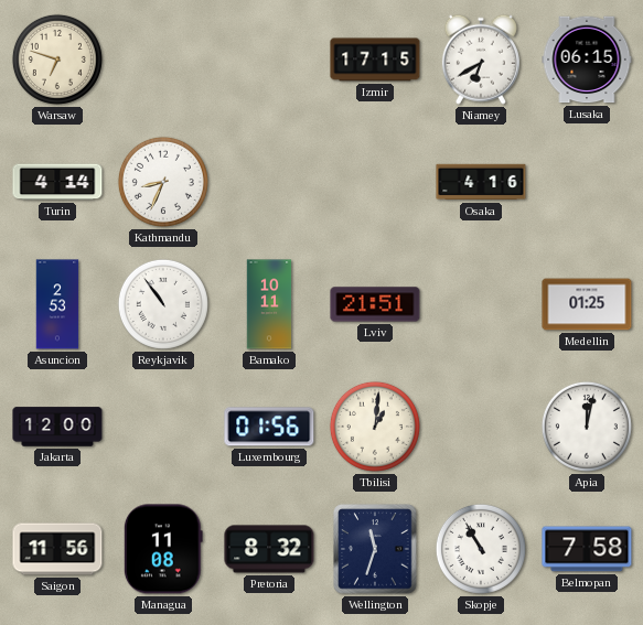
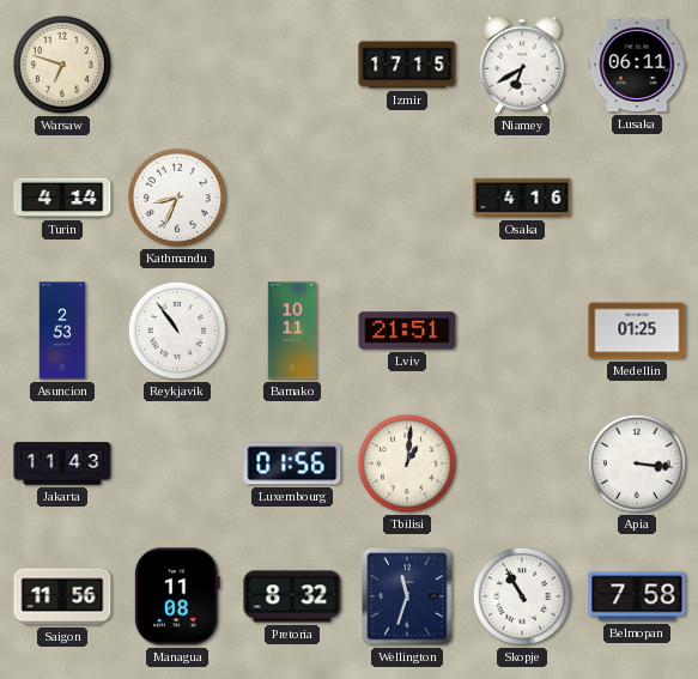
Lusaka: 06:15 -> 06:11
Jakarta: 12:00 -> 11:43
Apia: 12:02 -> 3:16
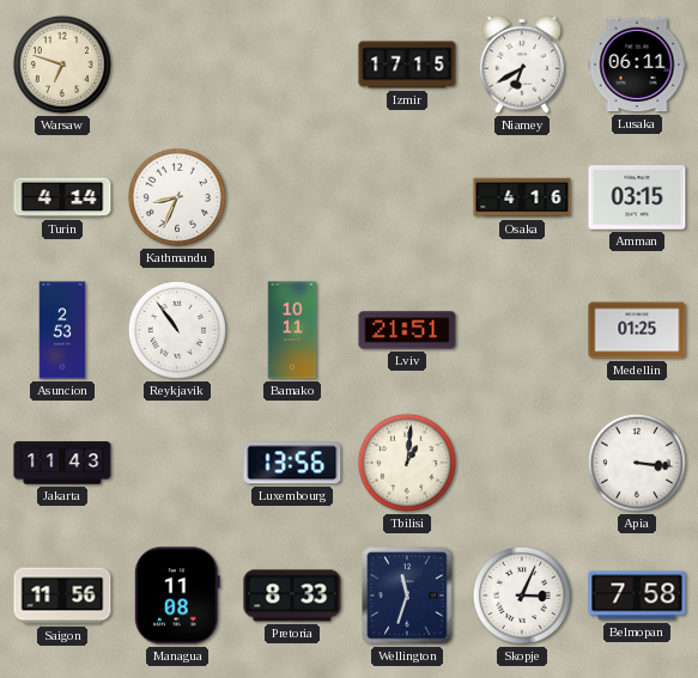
Amman: none -> 03:15
Luxembourg: 01:56 -> 13:56
Pretoria: 8:32 -> 8:33
Skopje: 10:55 -> 3:04
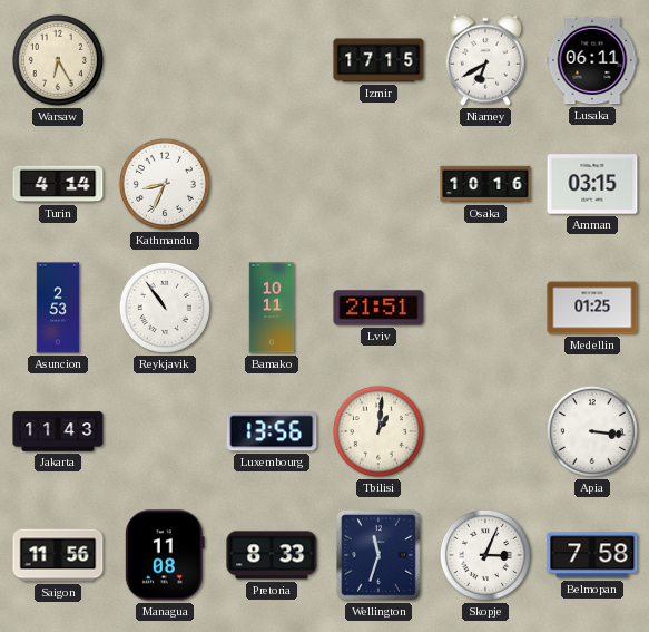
Warsaw: 6:48 -> 6:25
Osaka: 4:16 -> 10:16
